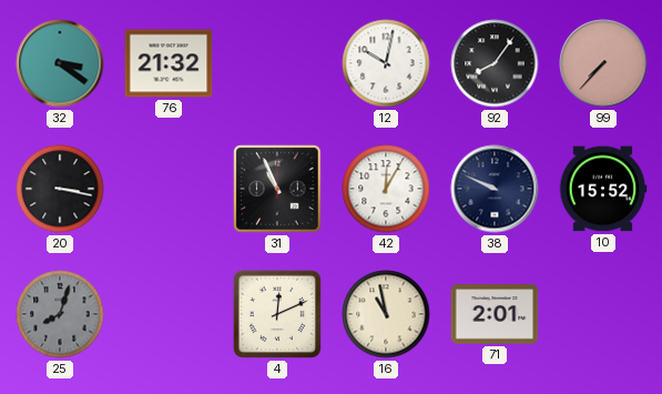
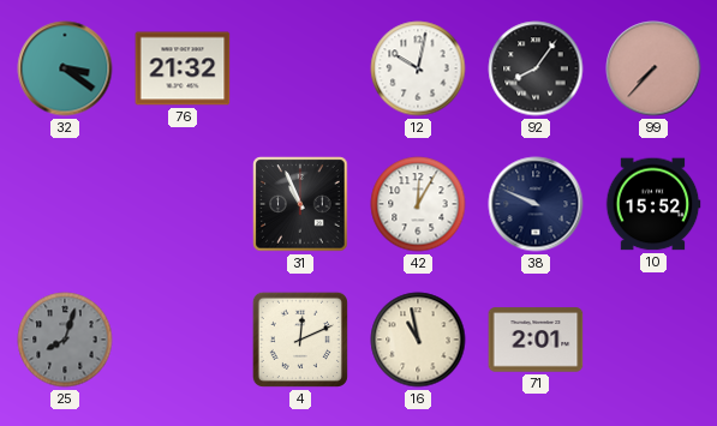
20: 3:17 -> none
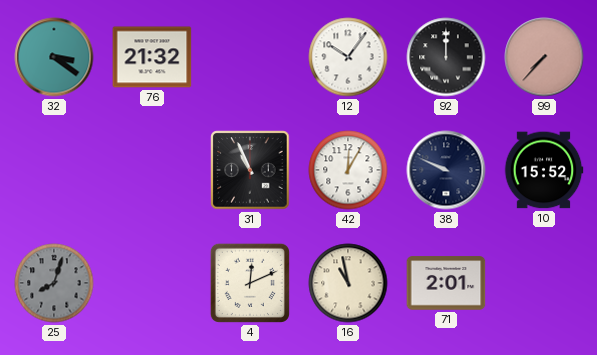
12: 10:02 -> 10:06
92: 8:06 -> 12:00
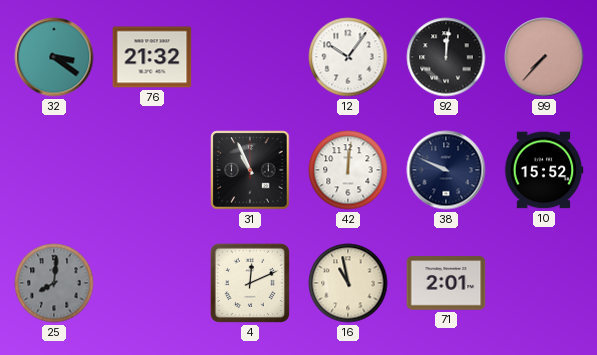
92: 12:00 -> 12:01
42: 12:05 -> 12:01
25: 8:03 -> 8:01
